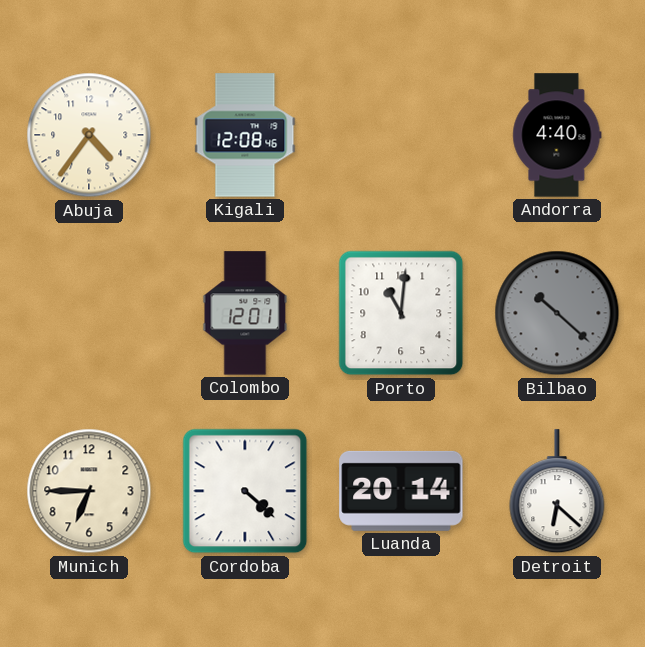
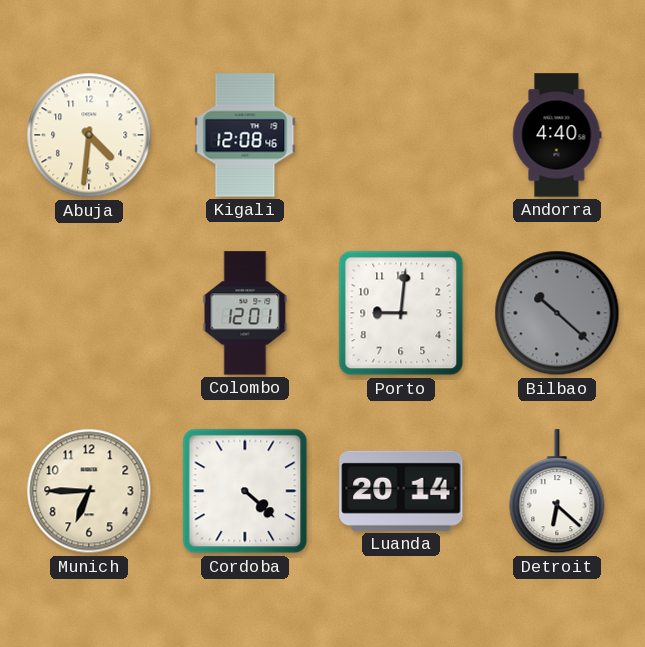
Abuja: 4:36 -> 4:31
Porto: 11:01 -> 9:01
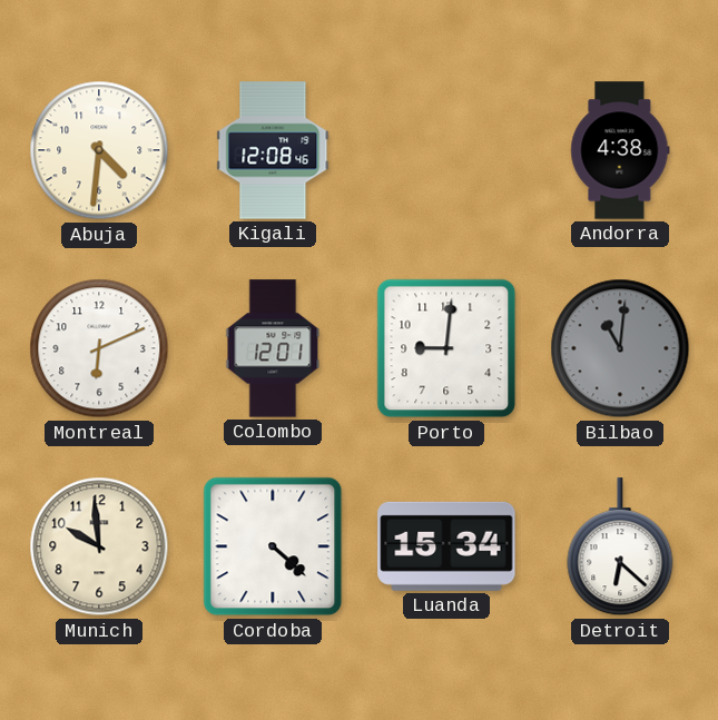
Andorra: 4:40 -> 4:38
Montreal: none -> 6:11
Bilbao: 10:22 -> 11:01
Munich: 6:45 -> 9:59
Luanda: 20:14 -> 15:34
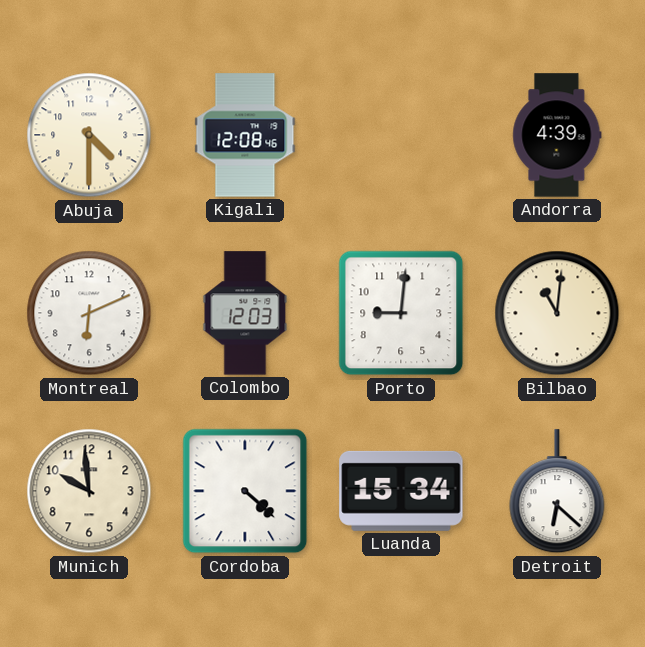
Abuja: 4:31 -> 4:30
Andorra: 4:38 -> 4:39
Colombo: 12:01 -> 12:03
Bilbao dial: grey -> cream
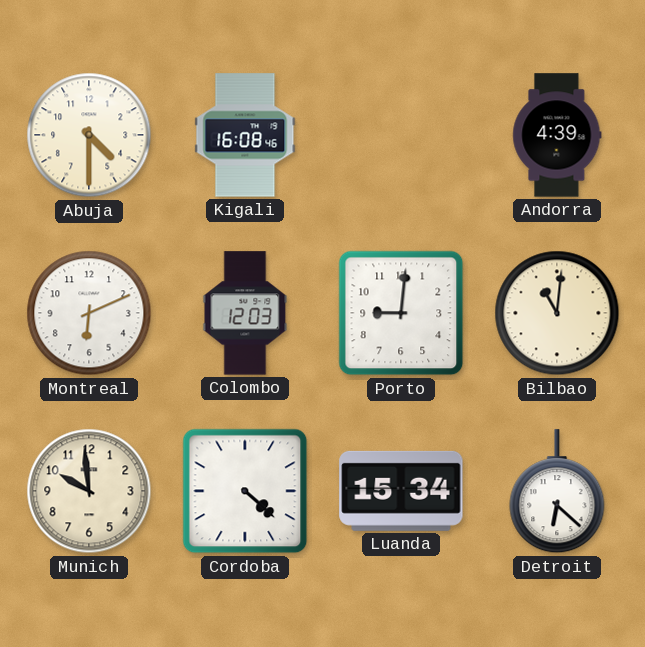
Kigali: 12:08 -> 16:08
